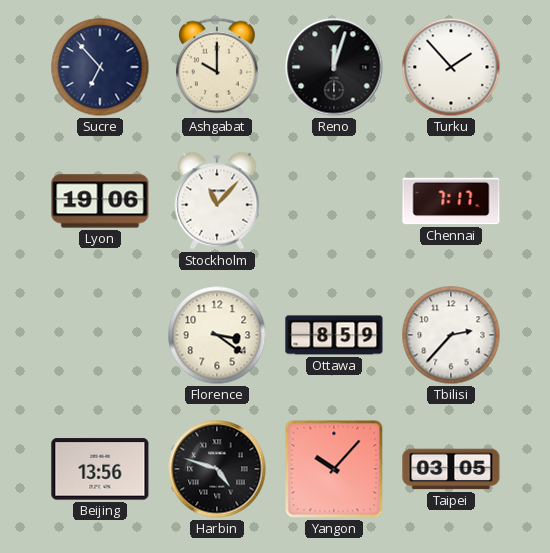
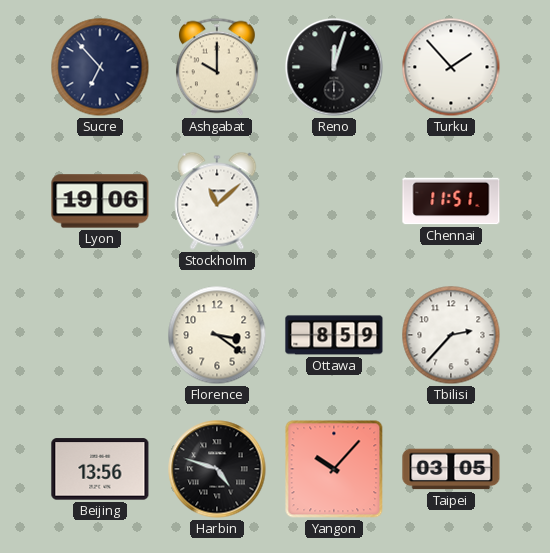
Stockholm: 11:07 -> 11:08
Chennai: 7:17 -> 11:51
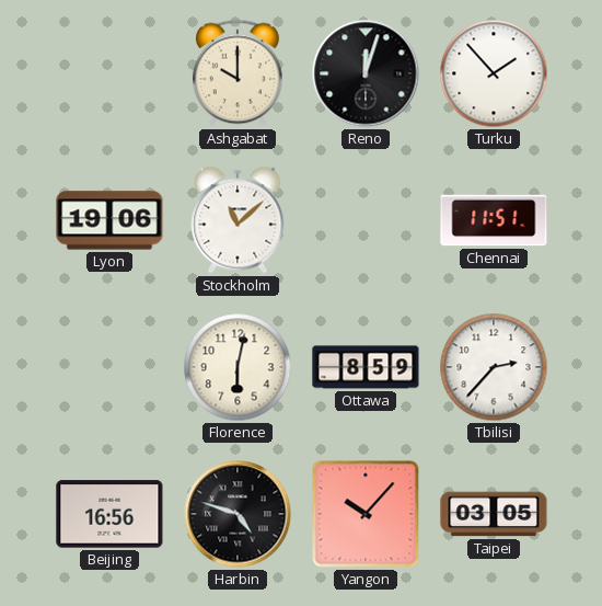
Sucre: 6:53 -> none
Florence: 3:21 -> 6:02
Beijing: 13:56 -> 16:56
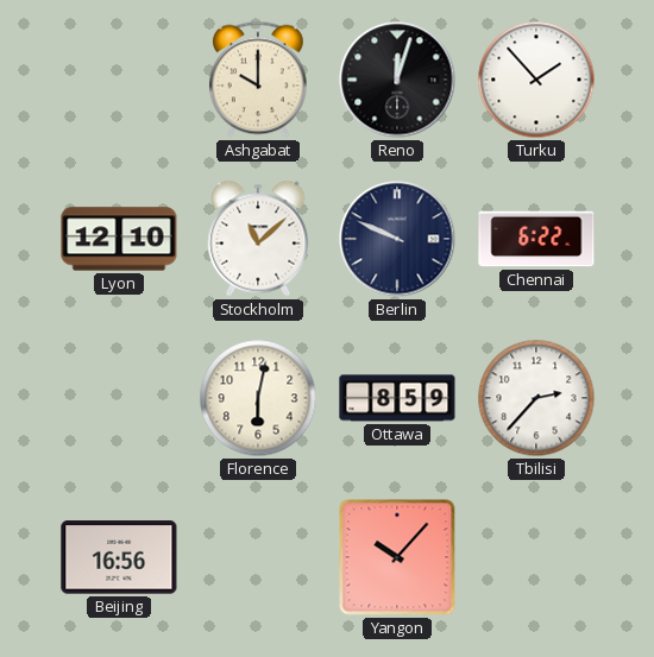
Lyon: 19:06 -> 12:10
Berlin: none -> 9:49
Chennai: 11:51 -> 6:22
Harbin: 4:48 -> none
Taipei: 03:05 -> none
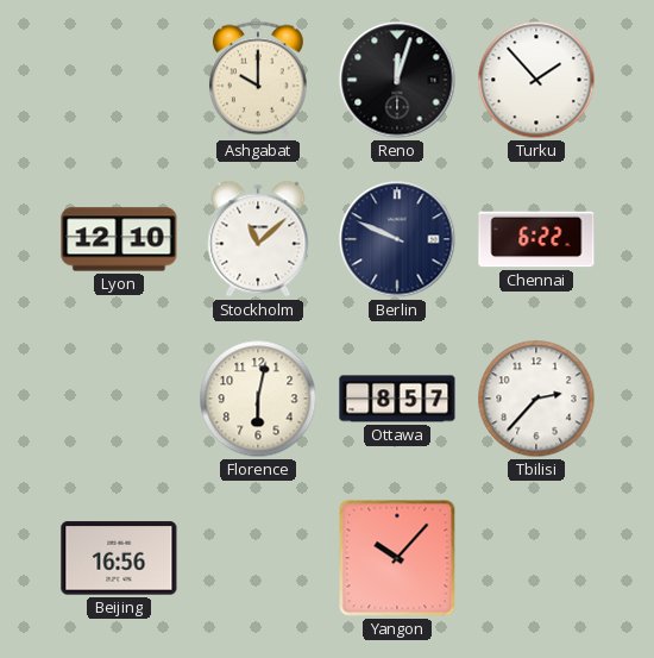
Ottawa: 8:59 -> 8:57
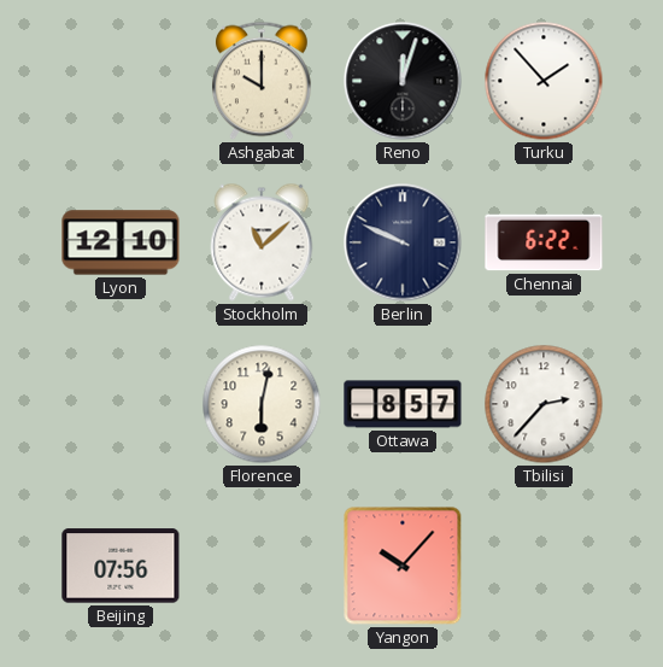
Beijing: 16:56 -> 07:56
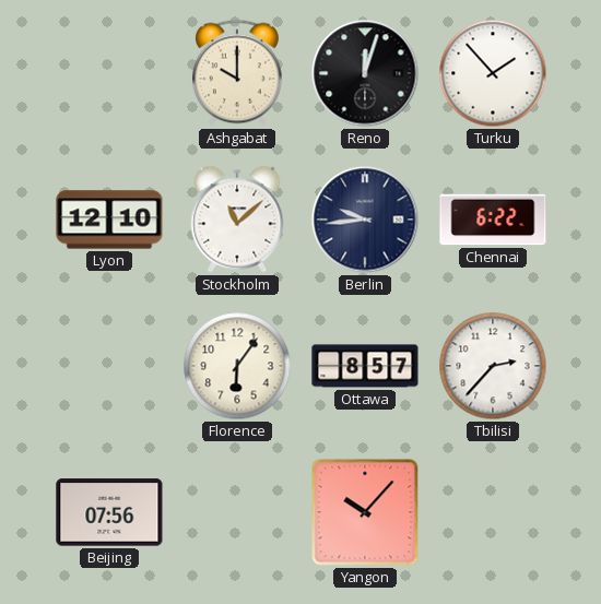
Berlin: 9:49 -> 9:44
Florence: 6:02 -> 6:06
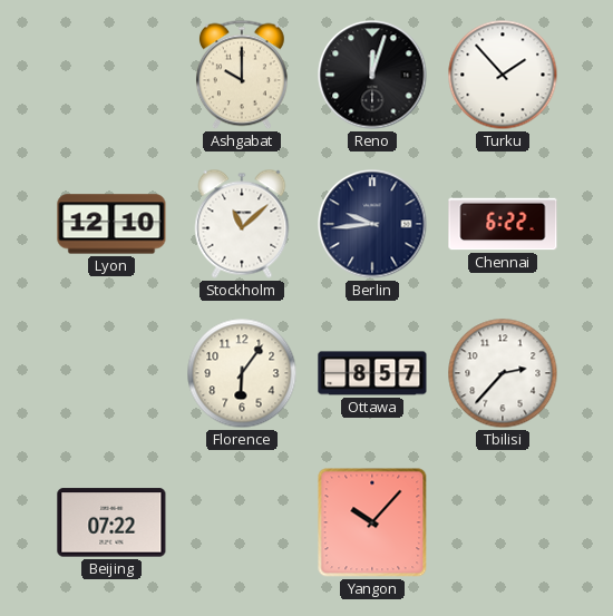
Beijing: 07:56 -> 07:22
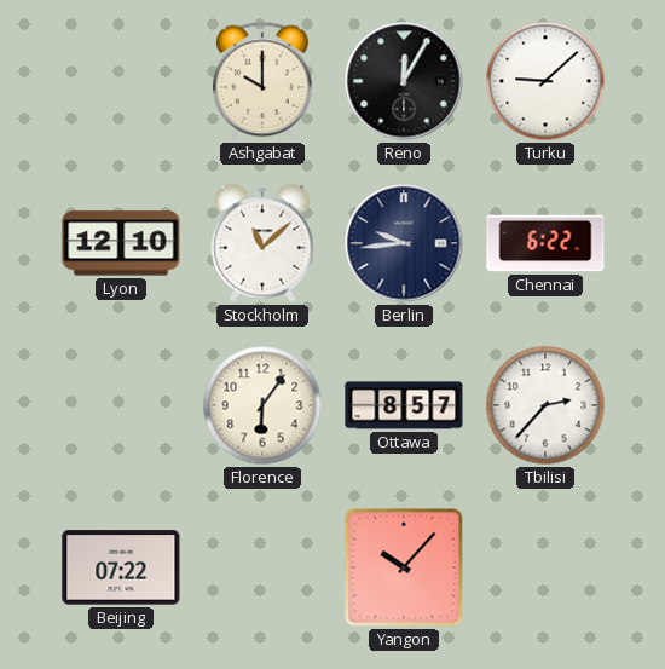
Reno: 12:03 -> 12:05
Turku: 1:53 -> 9:08
